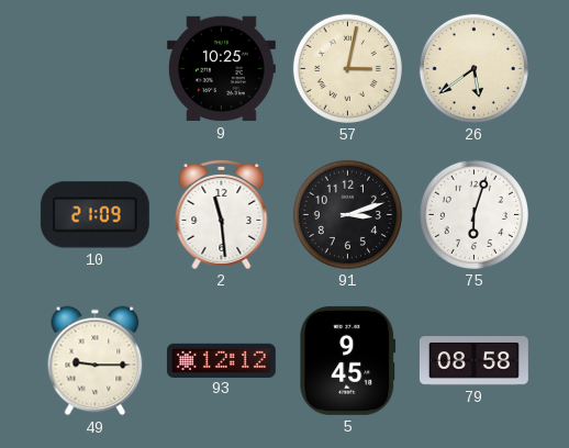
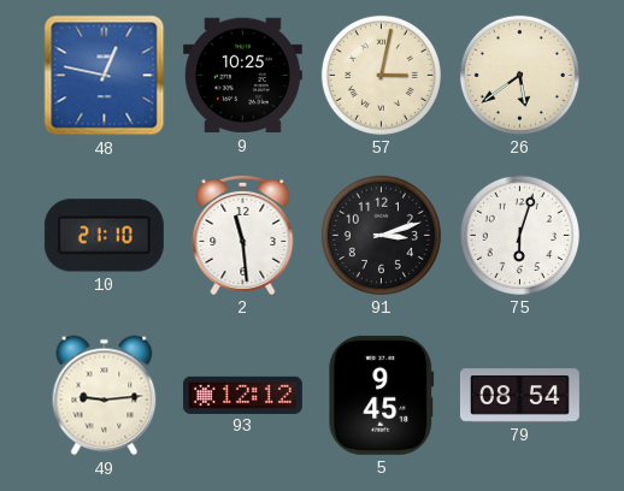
48: none -> 12:47
10: 21:09 -> 21:10
49: 9:15 -> 9:14
79: 08:58 -> 08:54
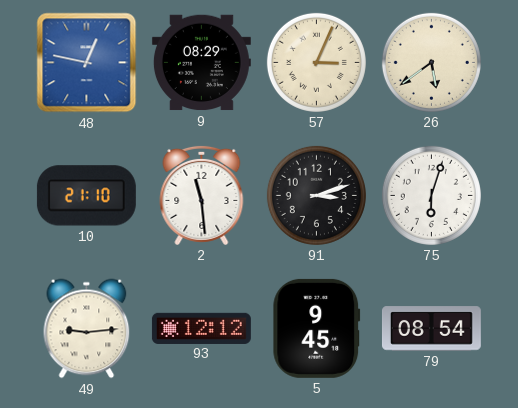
9: 10:25 -> 08:29
57: 3:02 -> 3:04
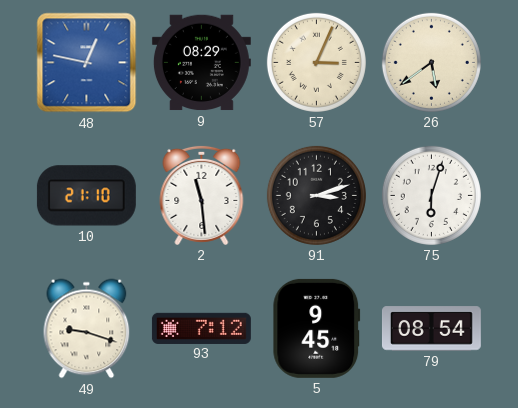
49: 9:14 -> 9:18
93: 12:12 -> 7:12
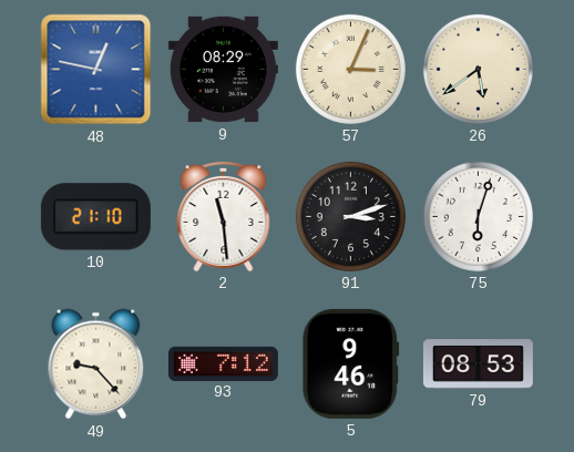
49: 9:18 -> 9:23
5: 9:45 -> 9:46
79: 08:54 -> 08:53
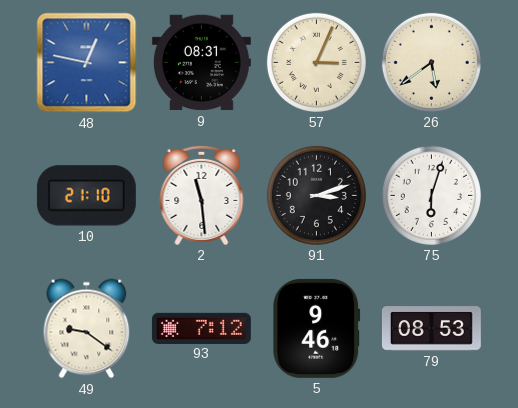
9: 08:29 -> 08:31
49: 9:23 -> 9:21
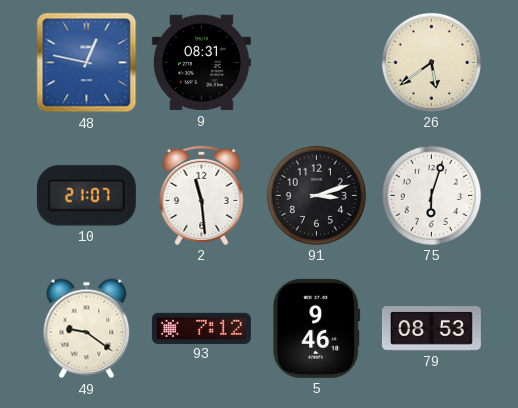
57: 3:04 -> none
10: 21:10 -> 21:07
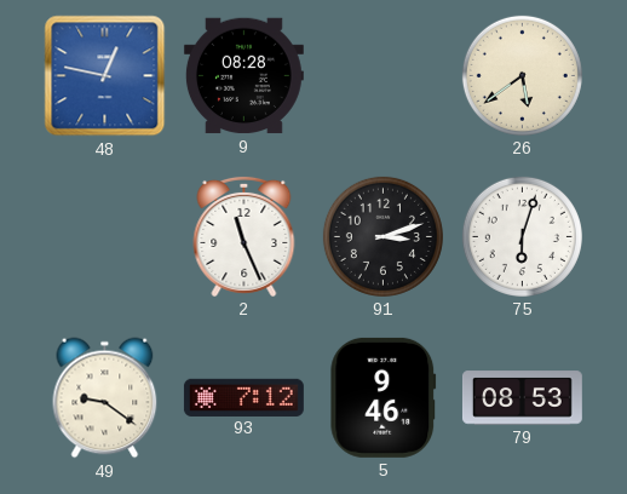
9: 08:31 -> 08:28
10: 21:07 -> none
2: 11:29 -> 11:26
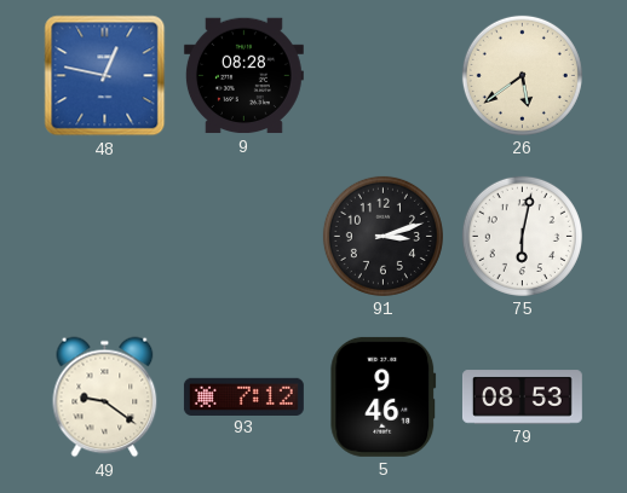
2: 11:26 -> none
75: 6:03 -> 6:02
